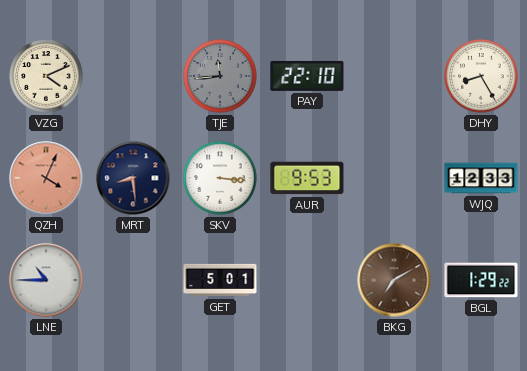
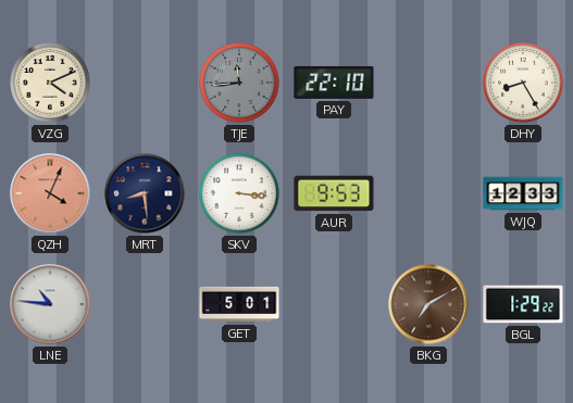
LNE: 10:45 -> 10:46
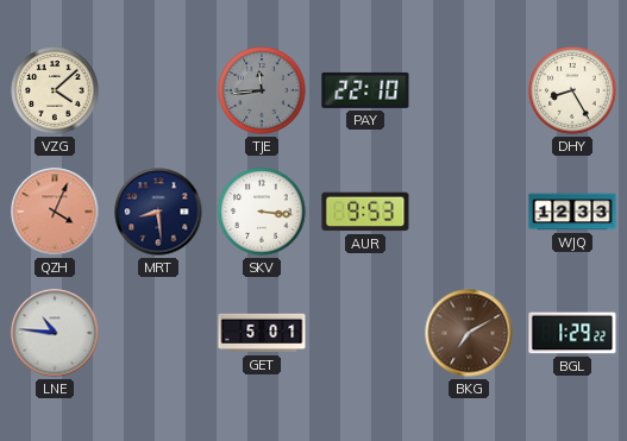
VZG: 4:11 -> 4:08
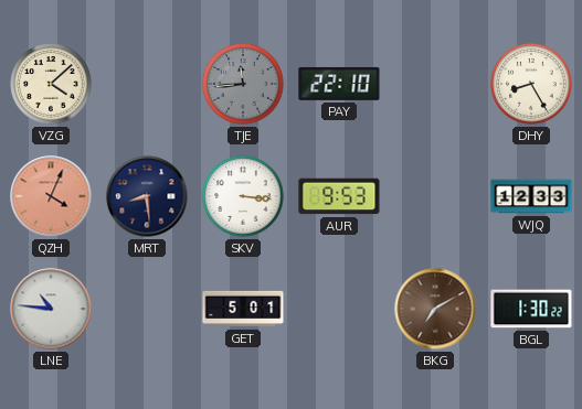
BGL: 1:29 -> 1:30
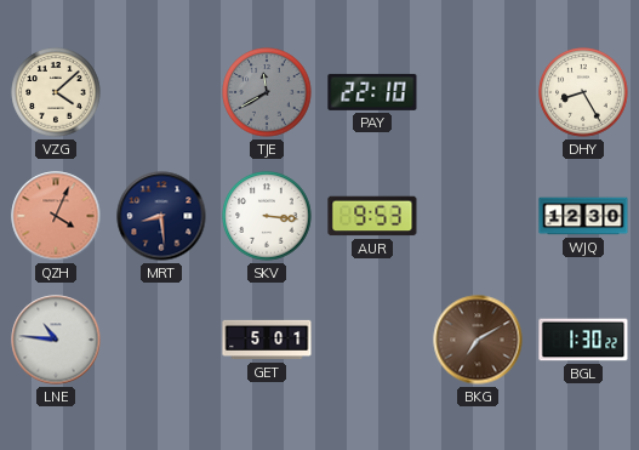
TJE: 11:44 -> 11:40
WJQ: 12:33 -> 12:30
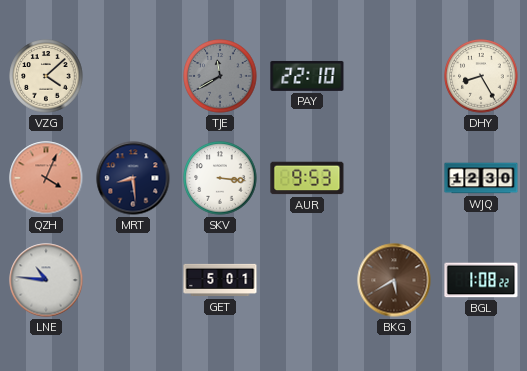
BKG: 7:10 -> 5:40
BGL: 1:30 -> 1:08
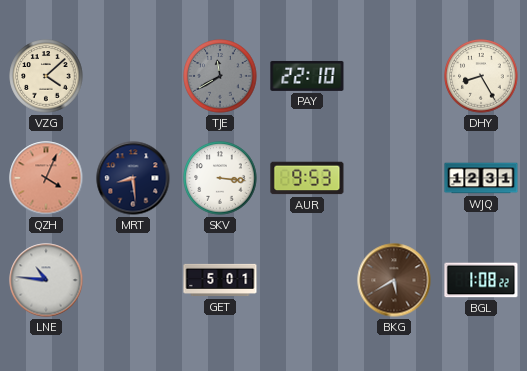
WJQ: 12:30 -> 12:31
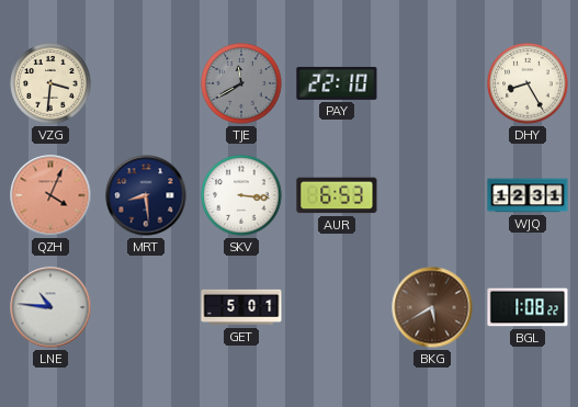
VZG: 4:08 -> 3:31
AUR: 9:53 -> 6:53
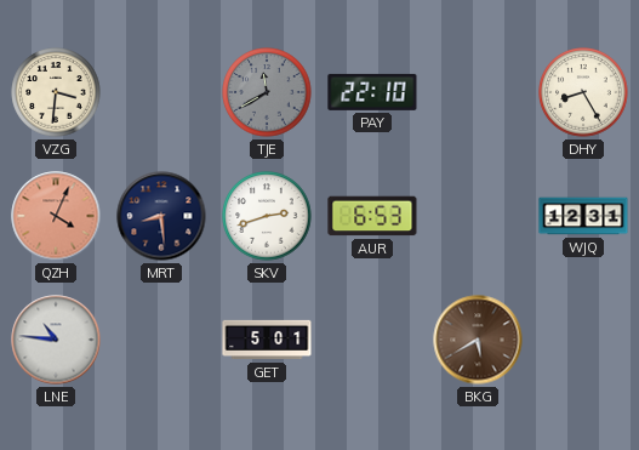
SKV: 3:16 -> 2:42
BGL: 1:08 -> none
